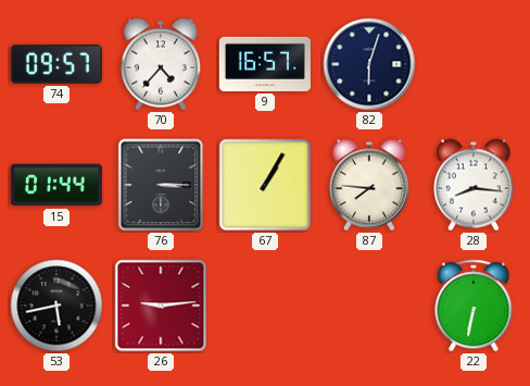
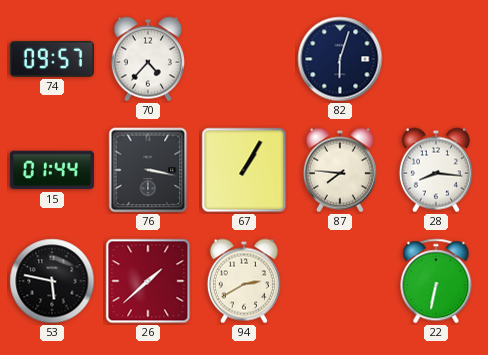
9: 16:57 -> none
76: 3:15 -> 3:17
53: 5:43 -> 5:47
26: 9:14 -> 1:38
94: none -> 2:40
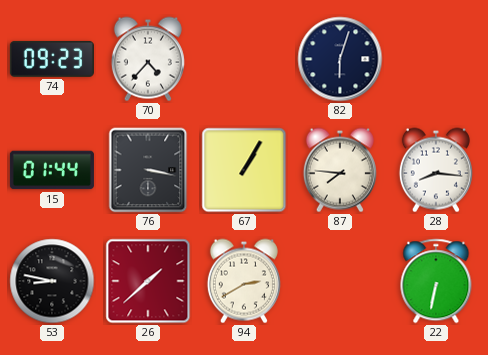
74: 09:57 -> 09:23
53: 5:47 -> 8:47
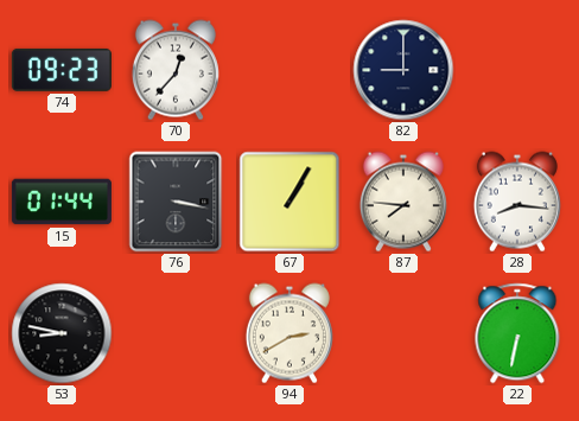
70: 4:37 -> 12:37
82: 6:03 -> 9:00
26: 1:38 -> none
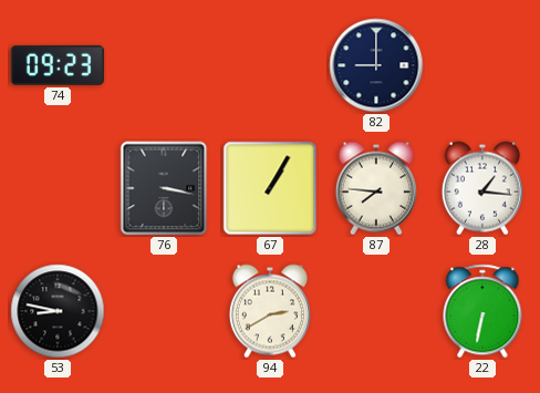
70: 12:37 -> none
15: 01:44 -> none
28: 8:16 -> 1:16
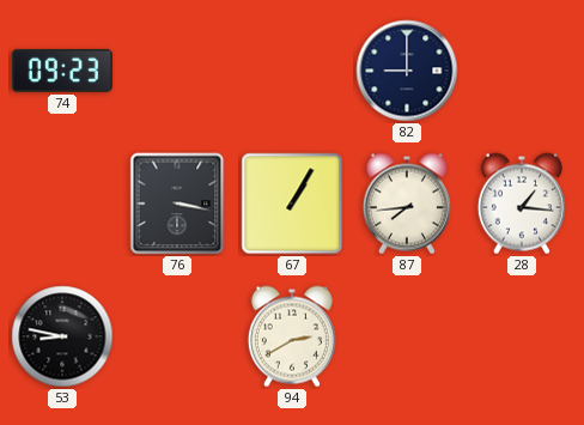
87: 7:46 -> 7:44
22: 6:32 -> none
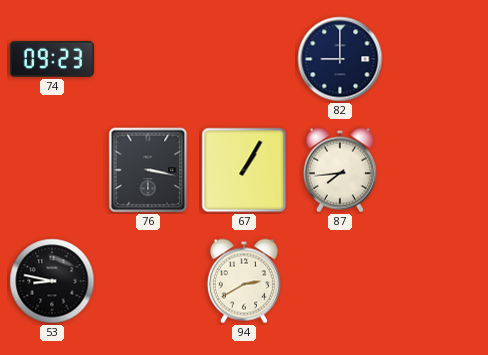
28: 1:16 -> none
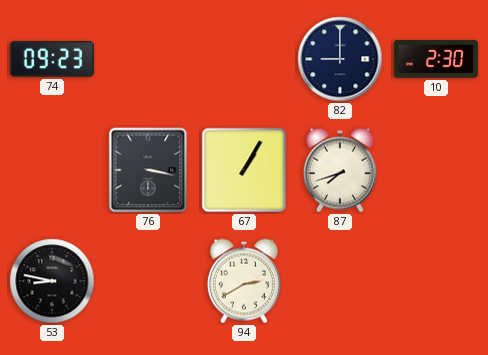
10: none -> 2:30
87: 7:44 -> 7:42
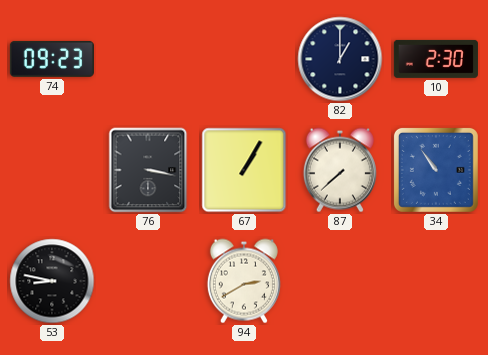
82: 9:00 -> 1:00
87: 7:42 -> 7:38
34: none -> 10:54
